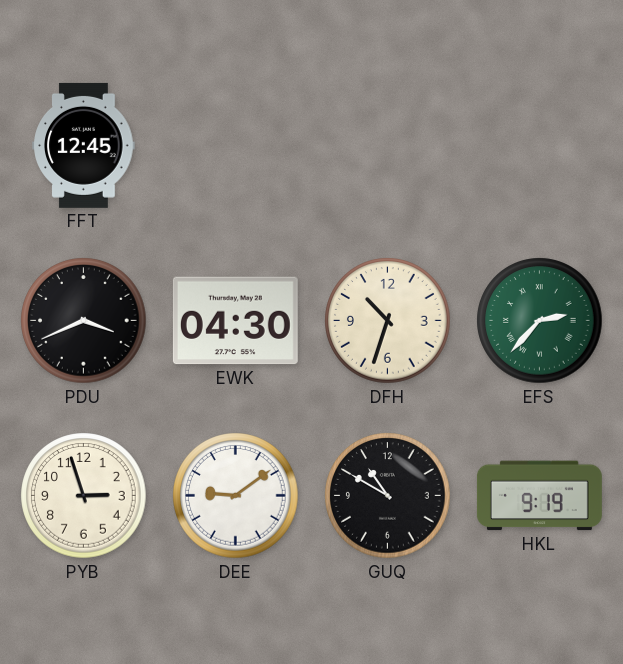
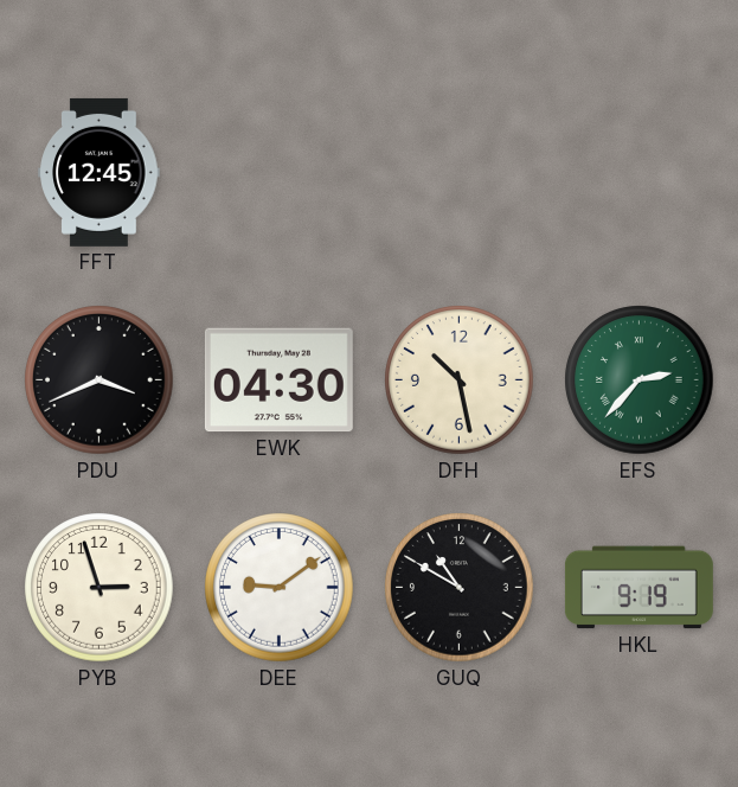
DFH: 10:33 -> 10:28
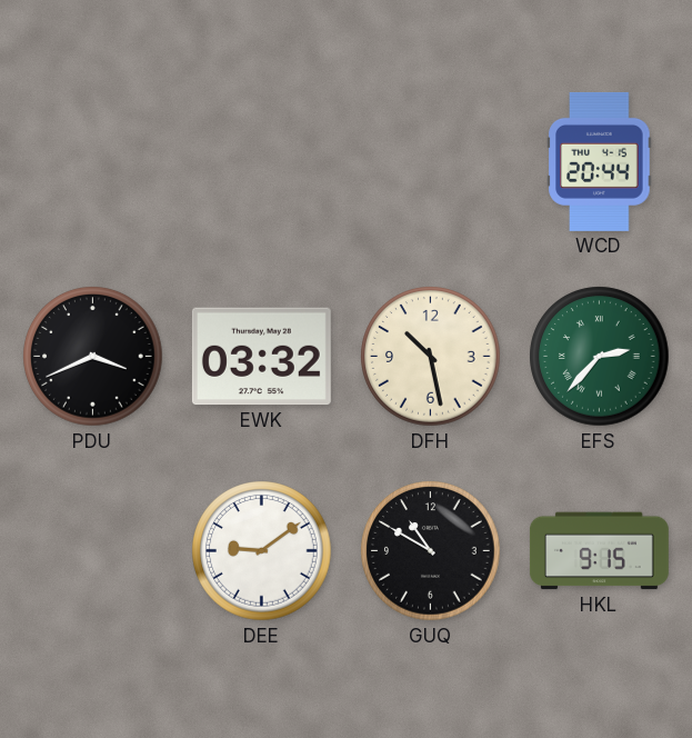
FFT: 12:45 -> none
WCD: none -> 20:44
EWK: 04:30 -> 03:32
PYB: 2:57 -> none
HKL: 9:19 -> 9:15
